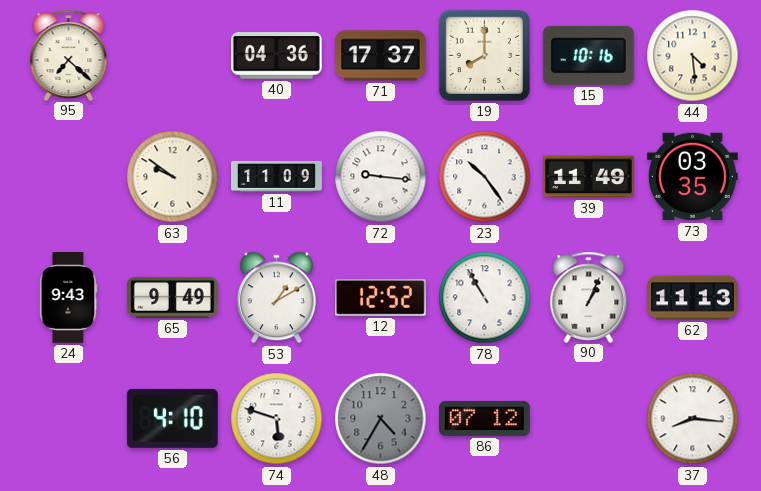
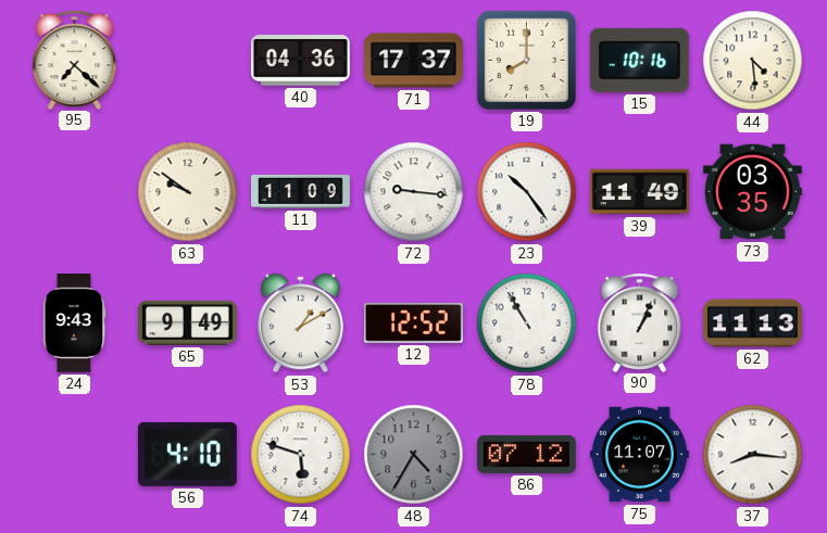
75: none -> 11:07
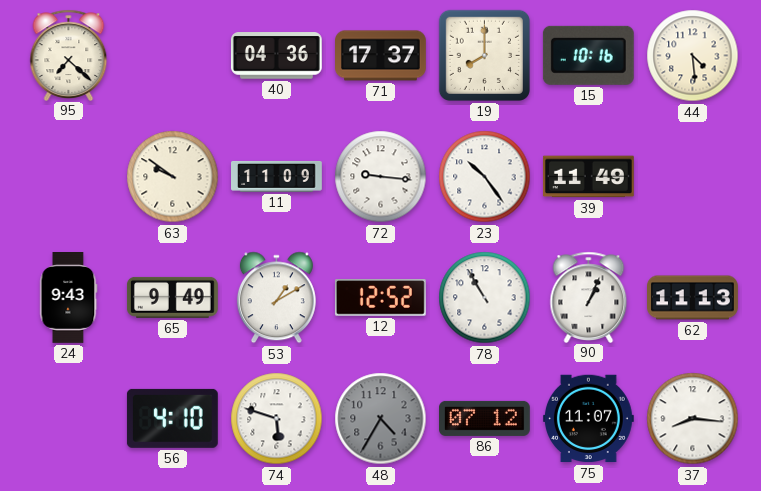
73: 03:35 -> none
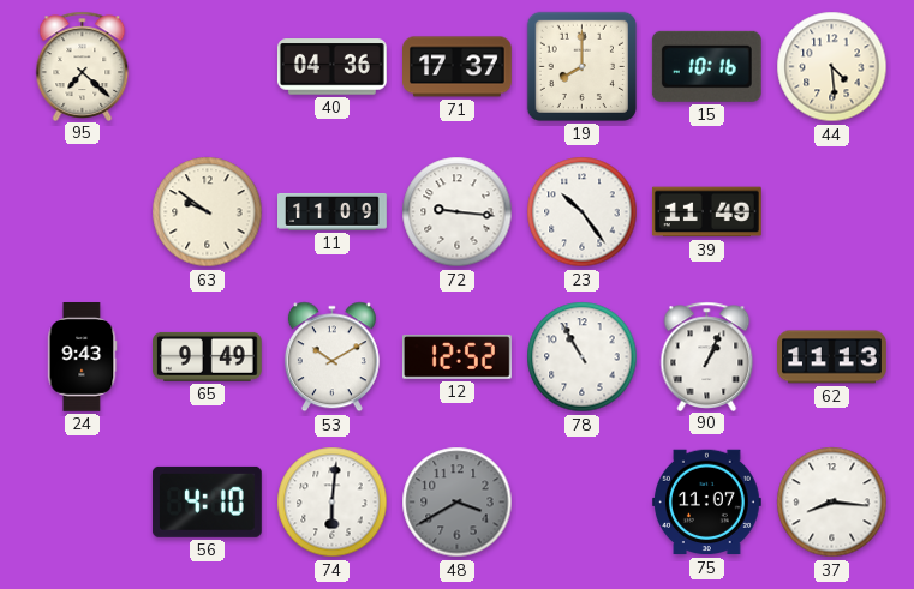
53: 1:10 -> 10:10
74: 5:48 -> 6:01
48: 4:35 -> 3:40
86: 07:12 -> none
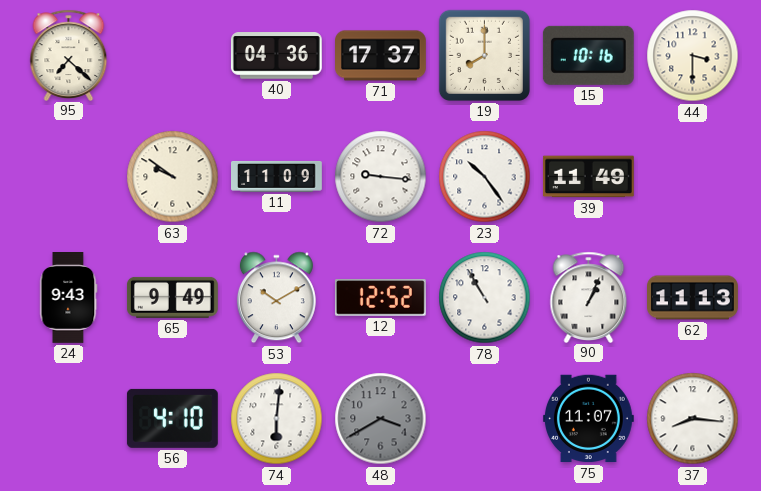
44: 4:29 -> 3:30
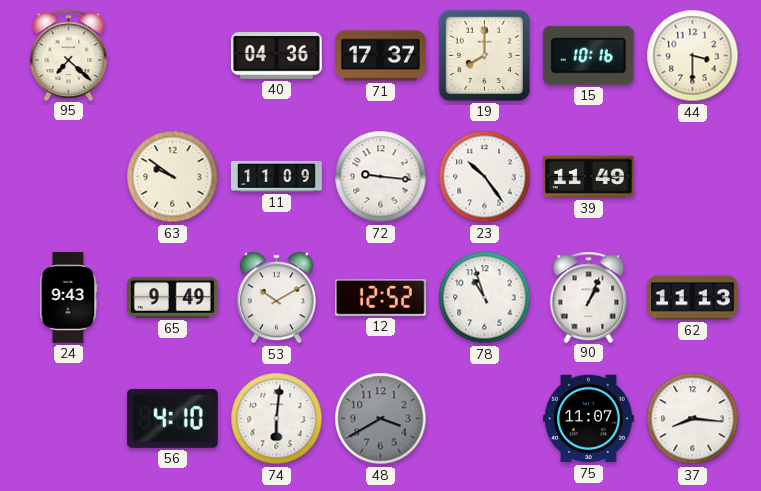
78: 10:55 -> 10:57
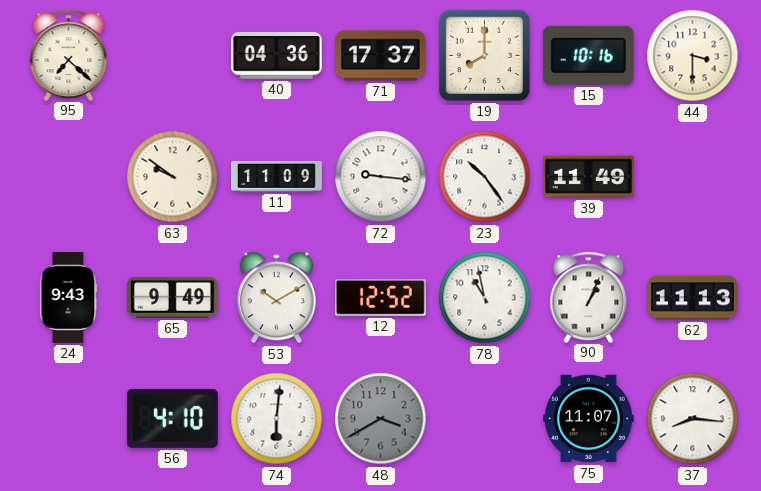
78: 10:57 -> 10:58
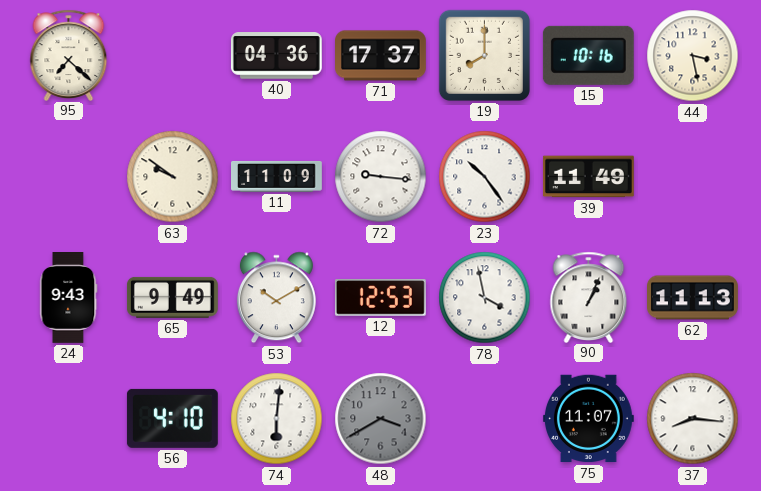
44: 3:30 -> 3:28
12: 12:52 -> 12:53
78: 10:58 -> 3:58
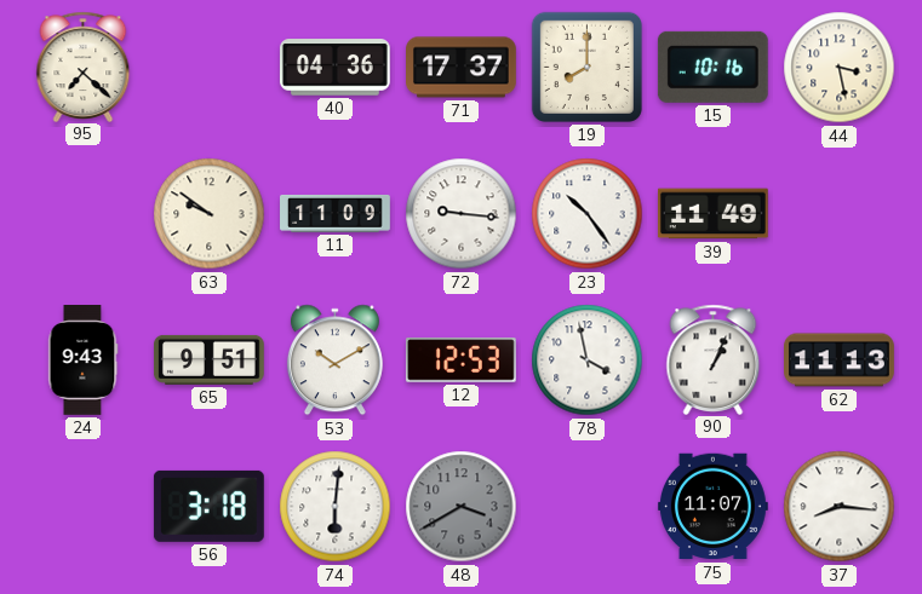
65: 9:49 -> 9:51
56: 4:10 -> 3:18
